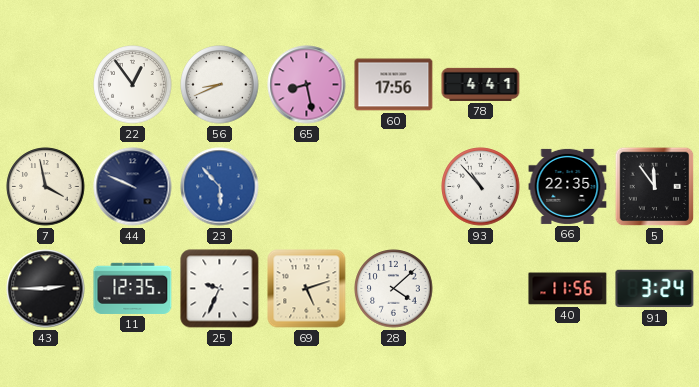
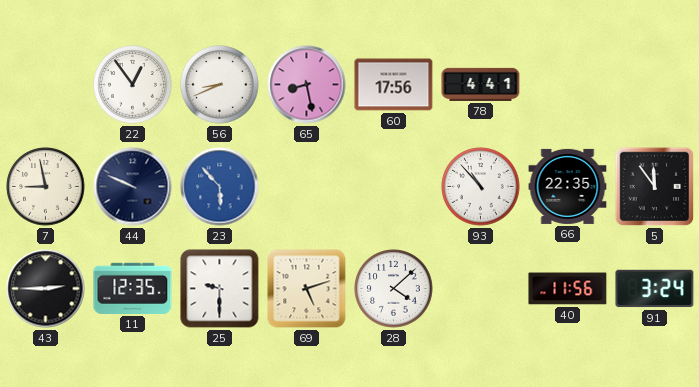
7: 3:58 -> 8:58
25: 9:34 -> 9:30
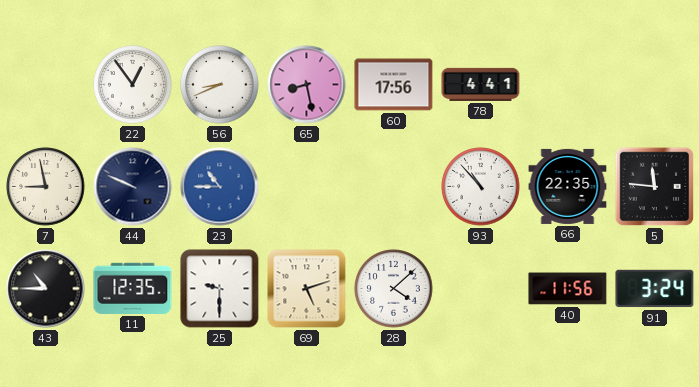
23: 5:53 -> 10:45
5: 11:54 -> 11:46
43: 2:45 -> 10:45
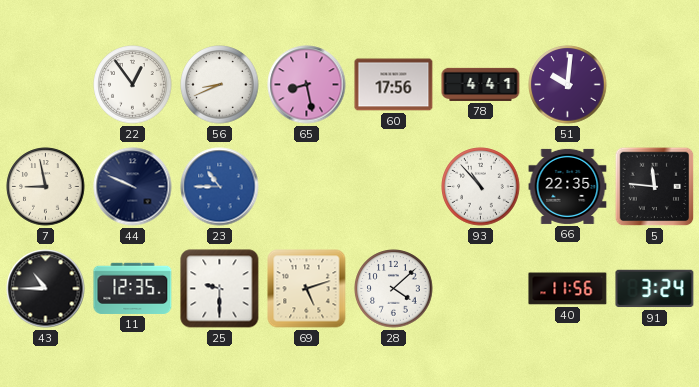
51: none -> 10:01
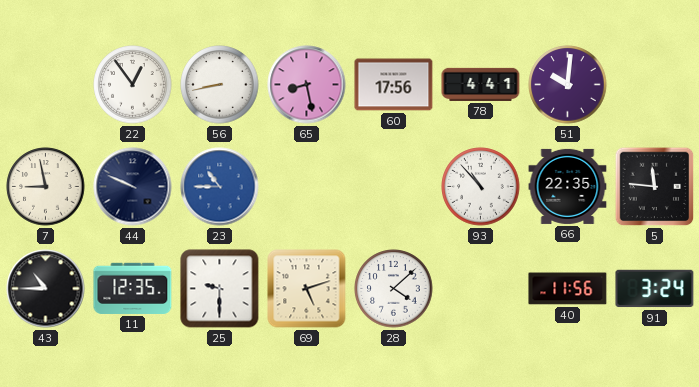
56: 8:41 -> 8:43
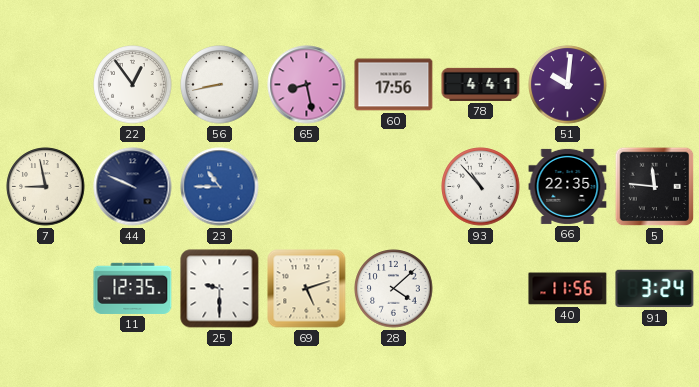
43: 10:45 -> none
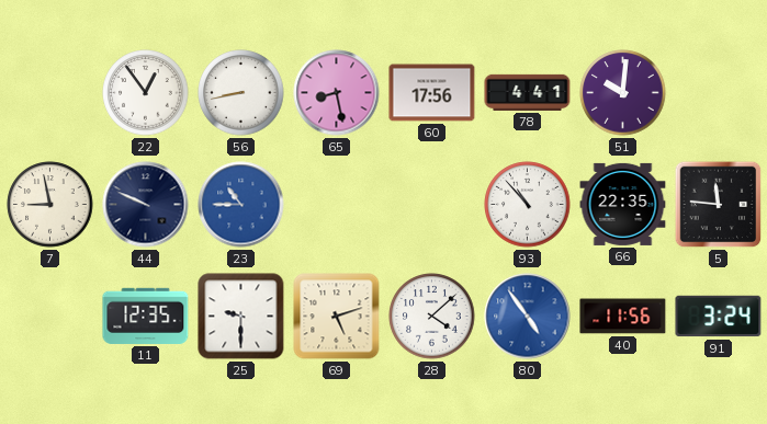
80: none -> 4:54
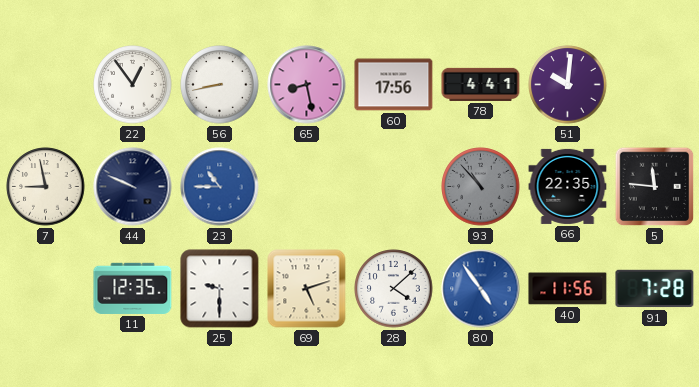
93 dial: white -> grey
91: 3:24 -> 7:28
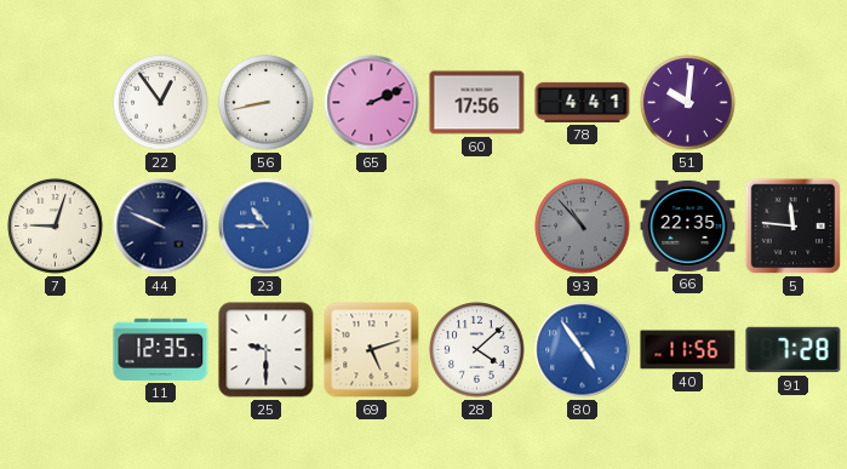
65: 8:28 -> 2:11
7: 8:58 -> 9:03
